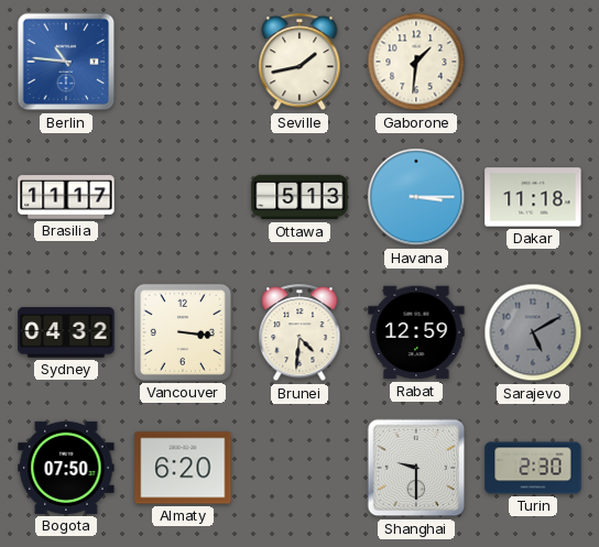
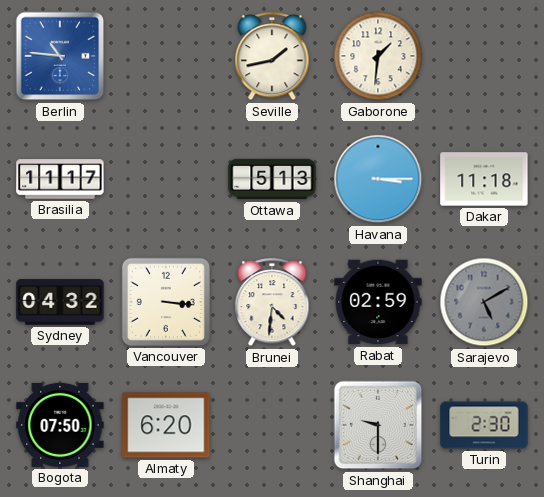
Rabat: 12:59 -> 02:59
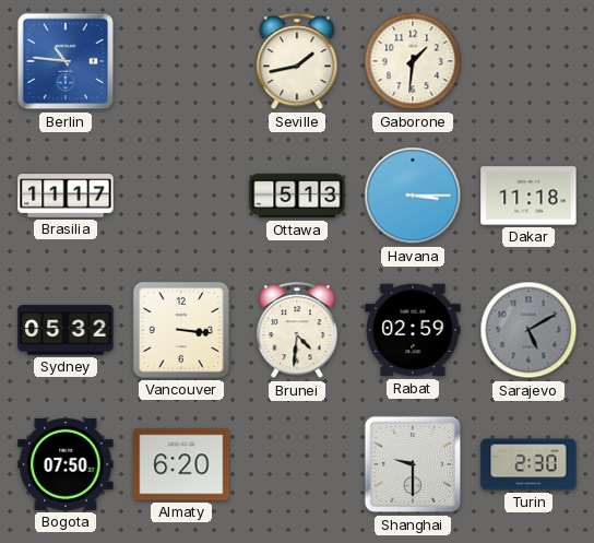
Sydney: 04:32 -> 05:32
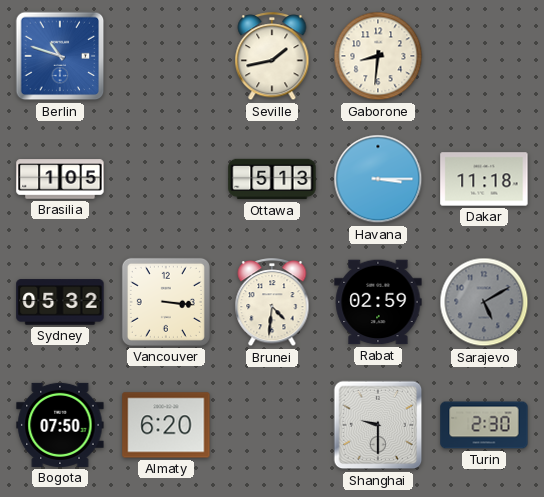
Berlin: 10:46 -> 10:48
Gaborone: 1:31 -> 8:31
Brasilia: 11:17 -> 1:05
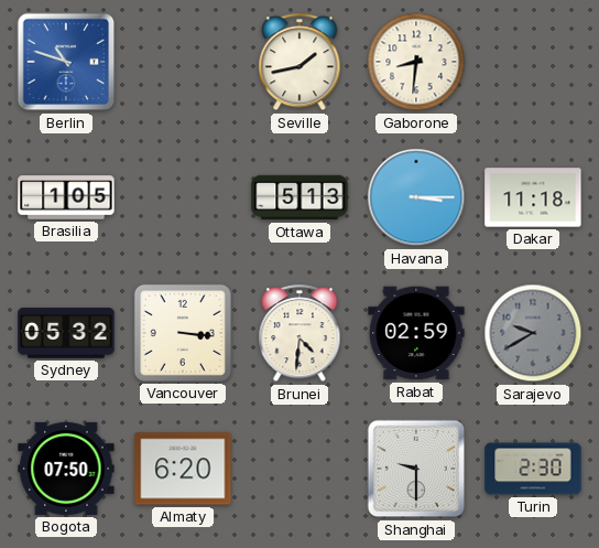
Sarajevo: 5:10 -> 9:40
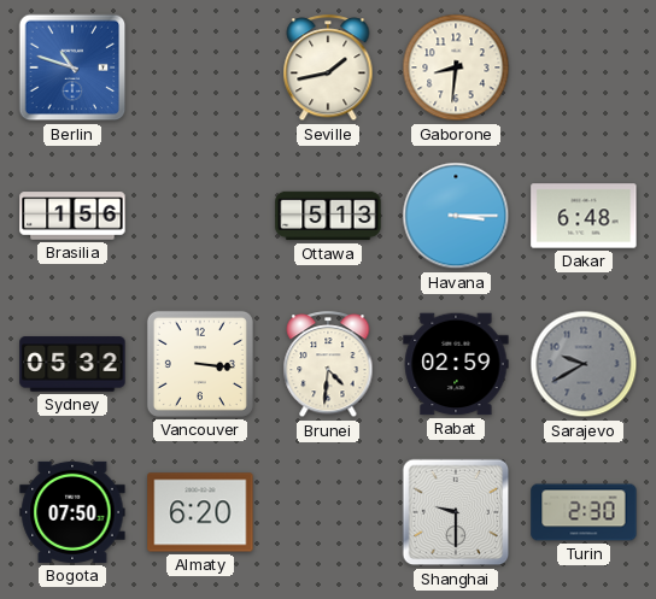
Brasilia: 1:05 -> 1:56
Dakar: 11:18 -> 6:48
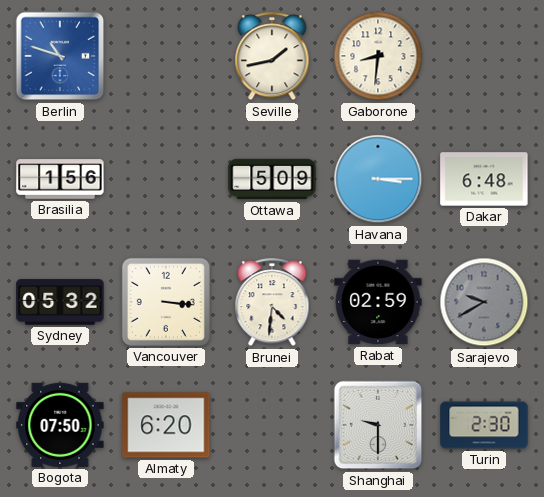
Ottawa: 5:13 -> 5:09
